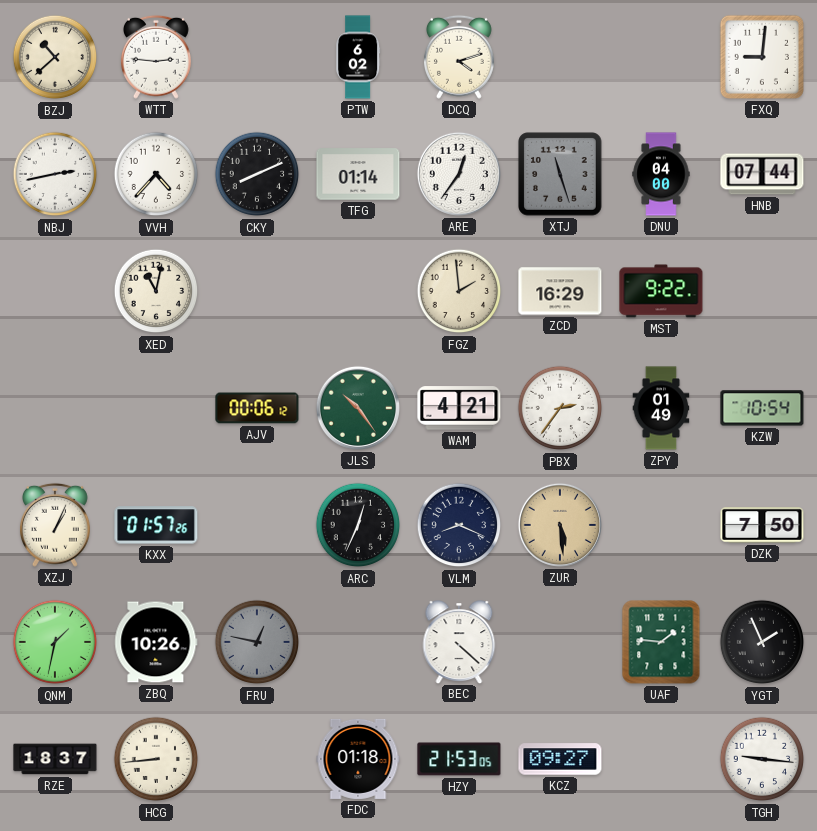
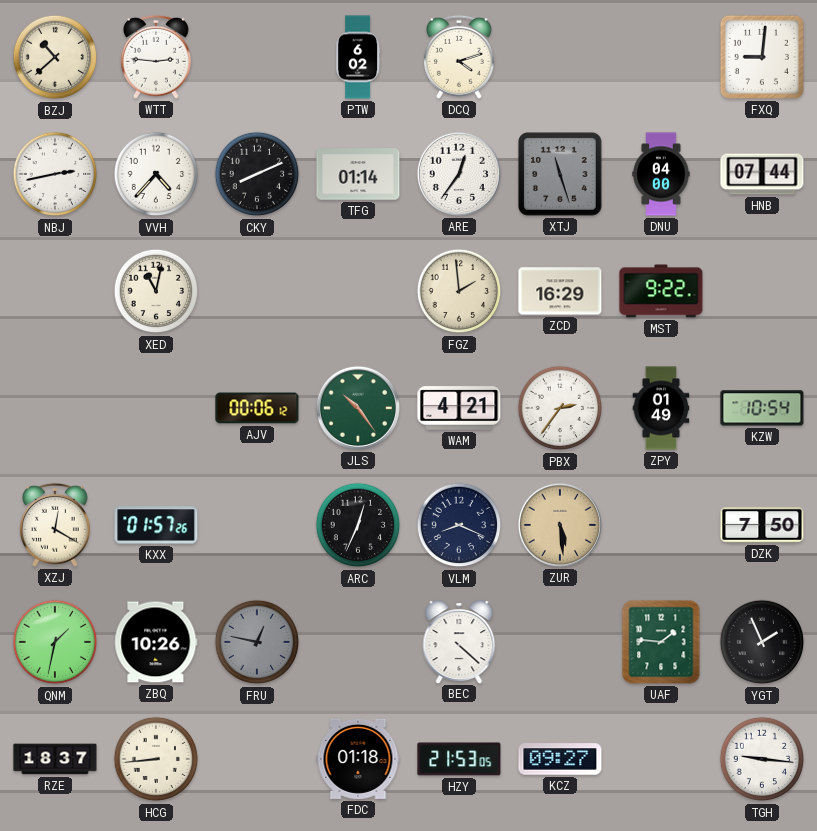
XZJ: 1:04 -> 12:20
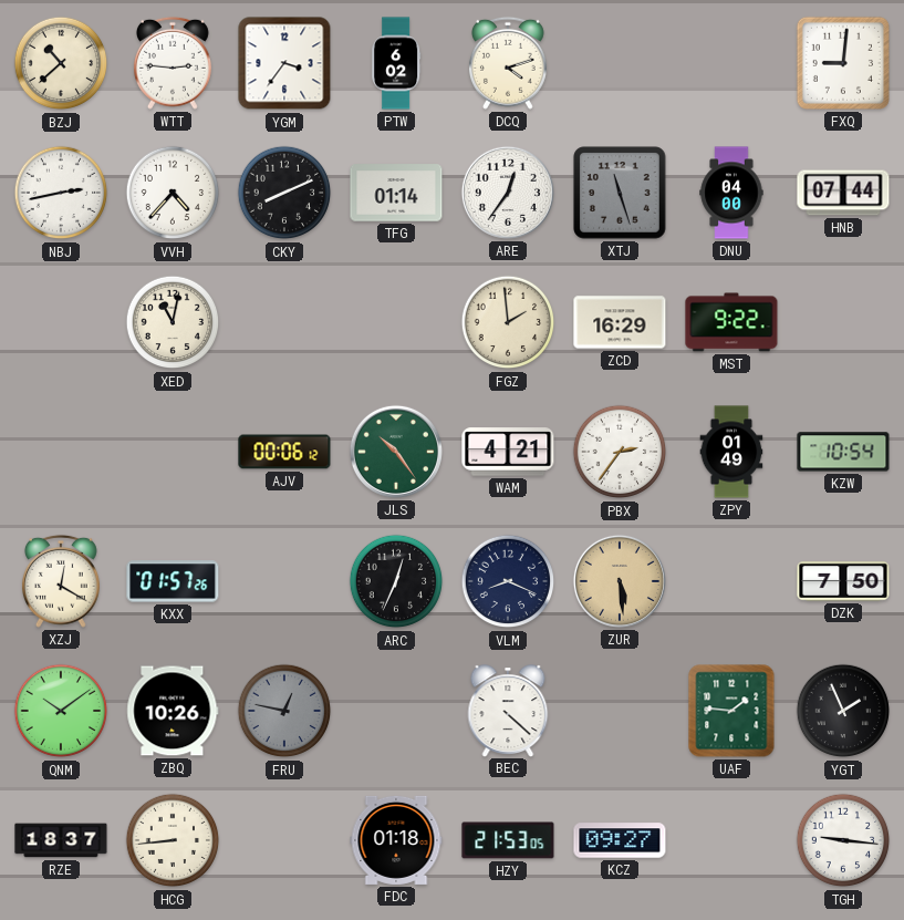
YGM: none -> 3:36
QNM: 1:32 -> 10:09
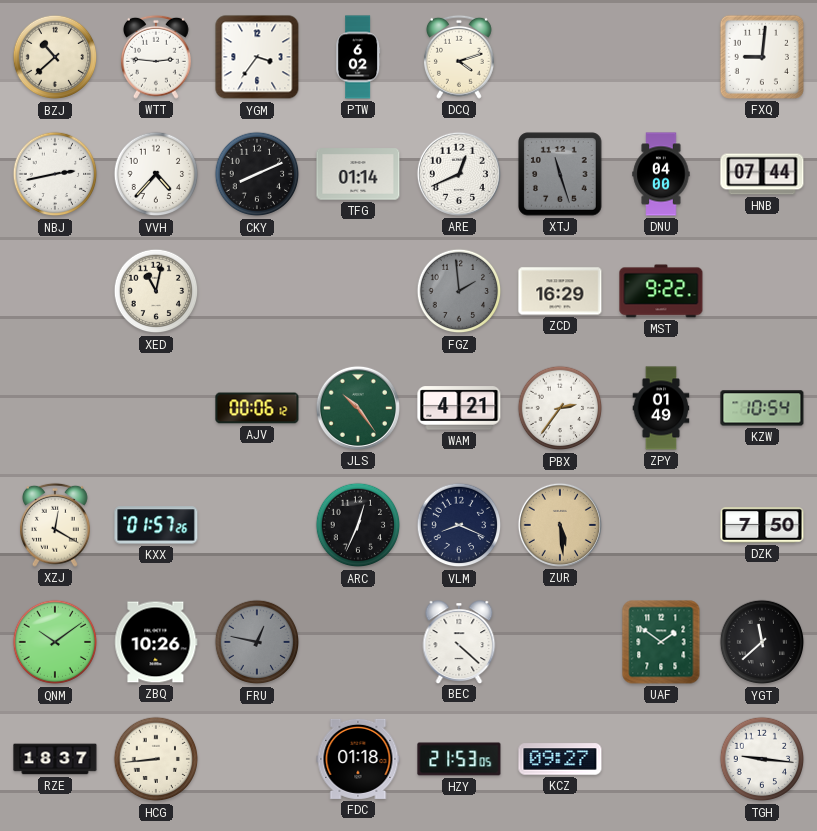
ARE: 12:36 -> 12:41
FGZ dial: cream -> grey
UAF: 1:46 -> 1:51
YGT: 1:56 -> 11:38
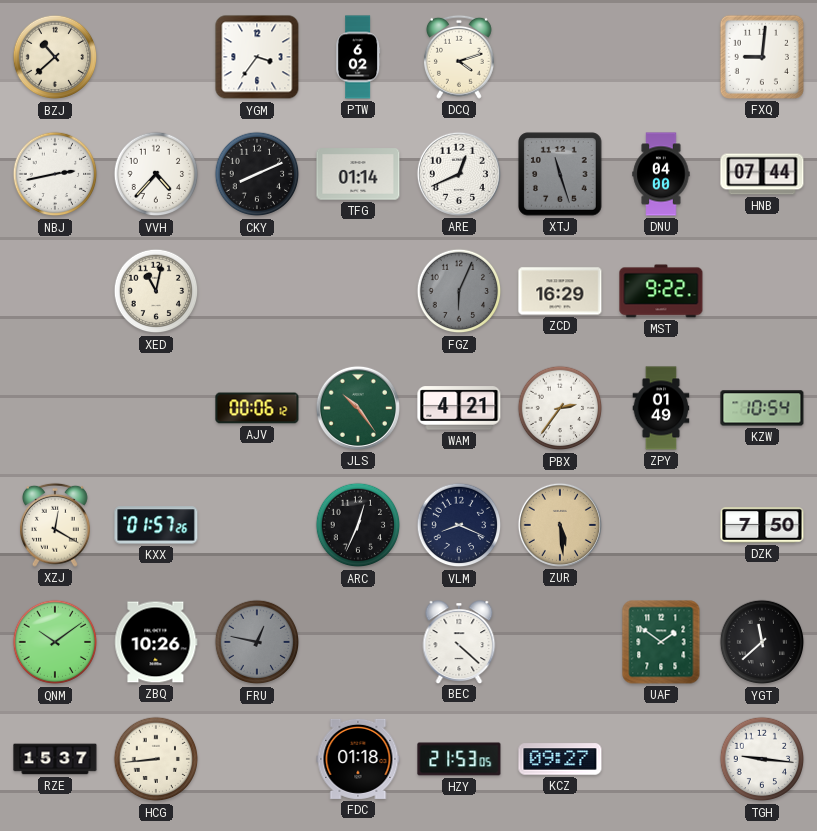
WTT: 2:46 -> none
FGZ: 1:59 -> 6:04
RZE: 18:37 -> 15:37
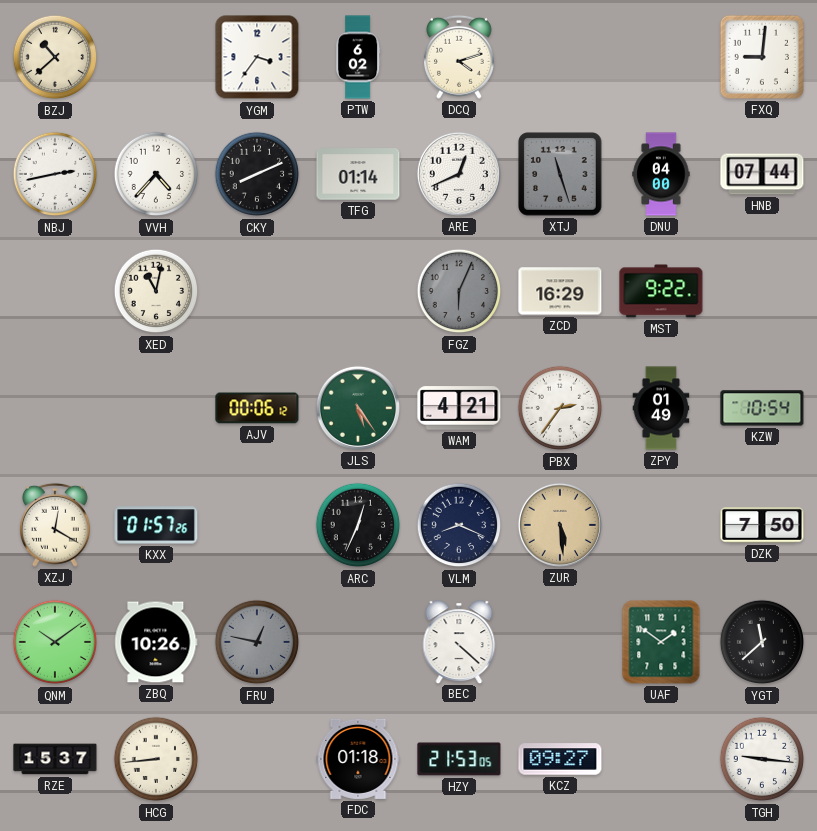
JLS: 10:24 -> 5:24
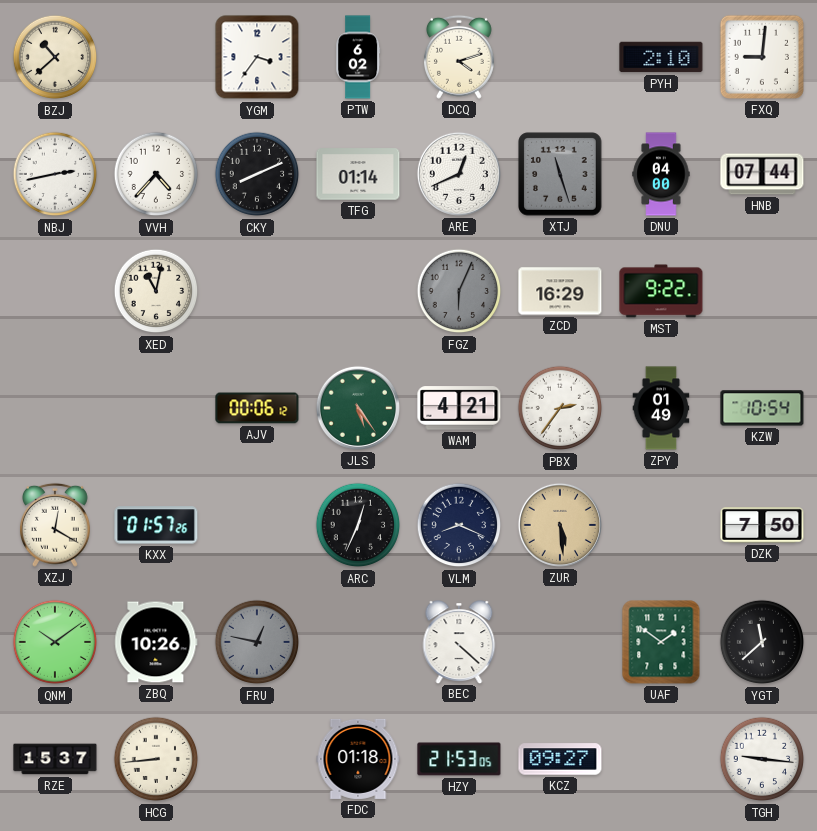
PYH: none -> 2:10
